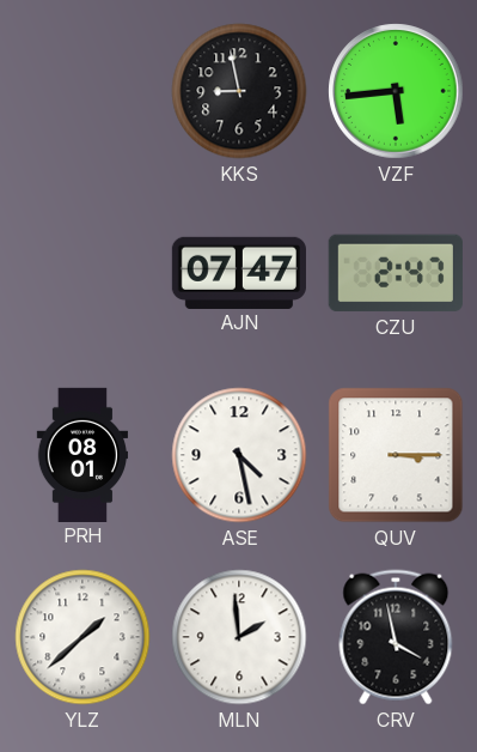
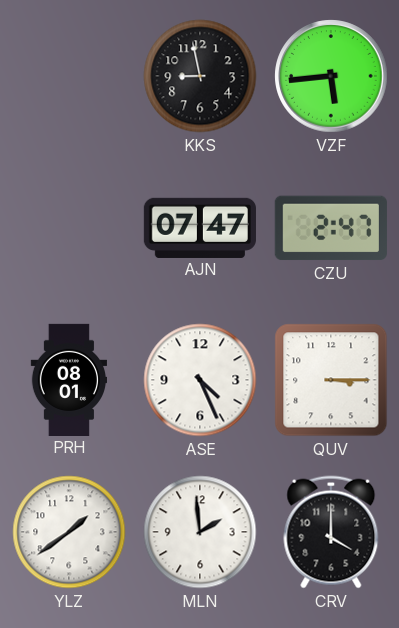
ASE: 4:28 -> 4:26
YLZ: 1:38 -> 1:39
CRV: 3:58 -> 4:00
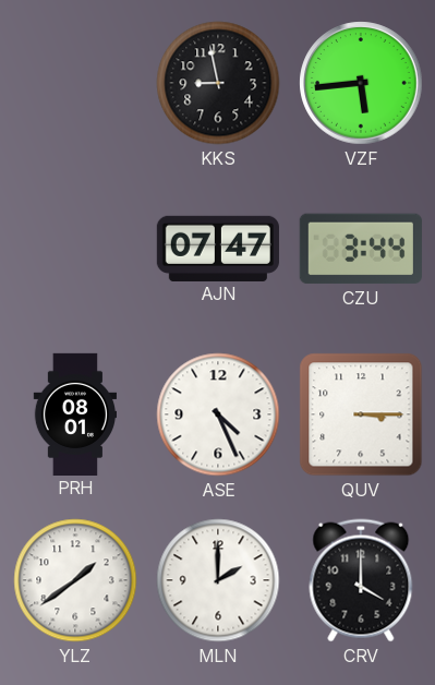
CZU: 2:47 -> 3:44
MLN: 1:59 -> 2:00
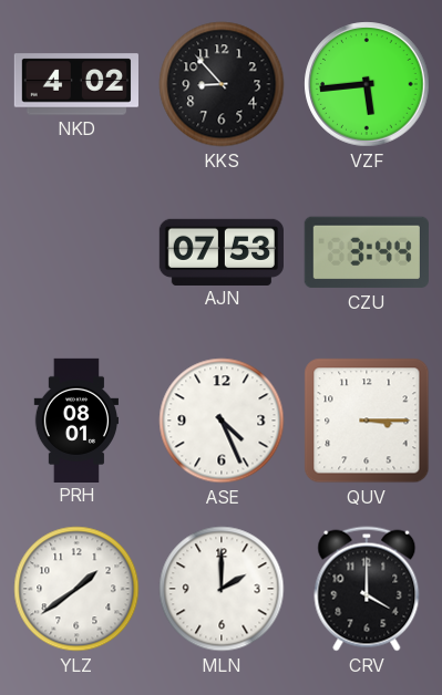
NKD: none -> 4:02
KKS: 8:58 -> 8:53
AJN: 07:47 -> 07:53
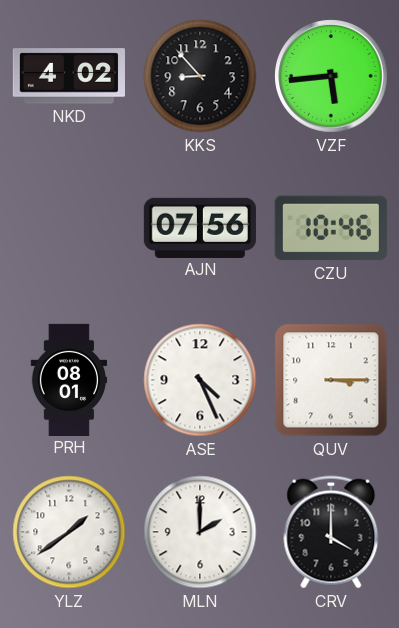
AJN: 07:53 -> 07:56
CZU: 3:44 -> 10:46
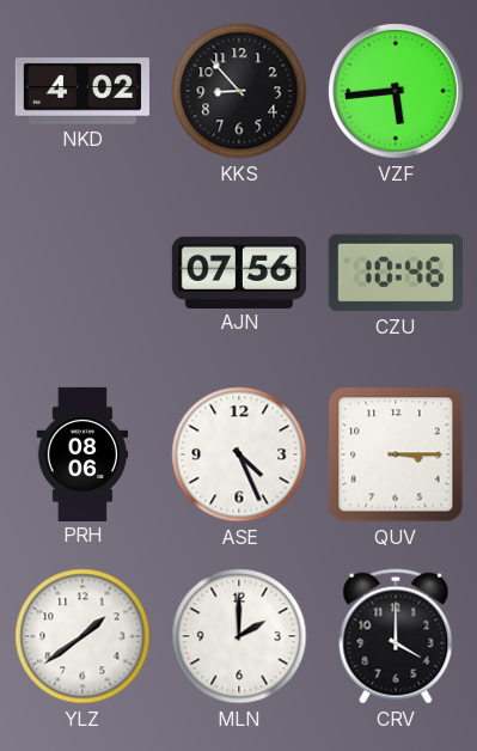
PRH: 08:01 -> 08:06
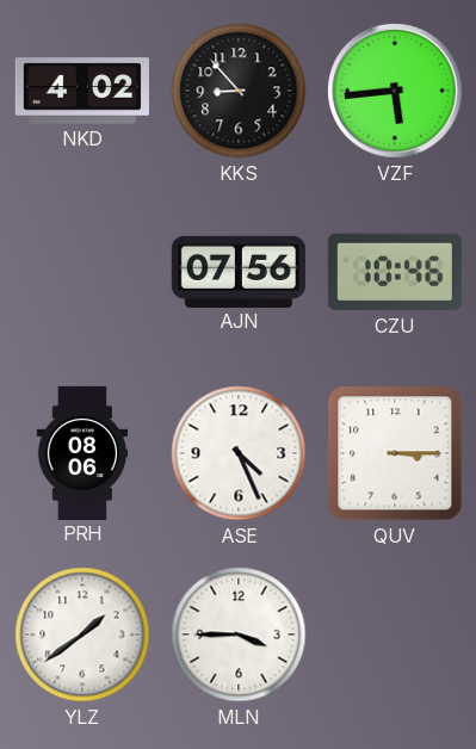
MLN: 2:00 -> 3:45
CRV: 4:00 -> none
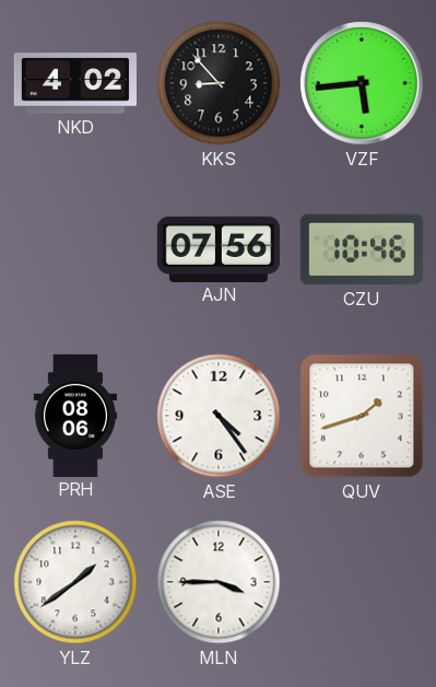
ASE: 4:26 -> 4:24
QUV: 3:15 -> 1:42
